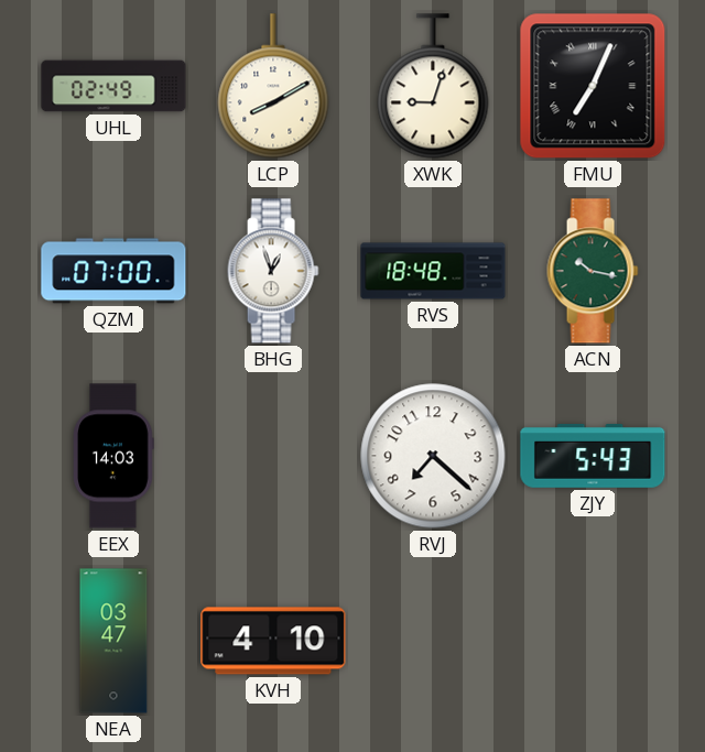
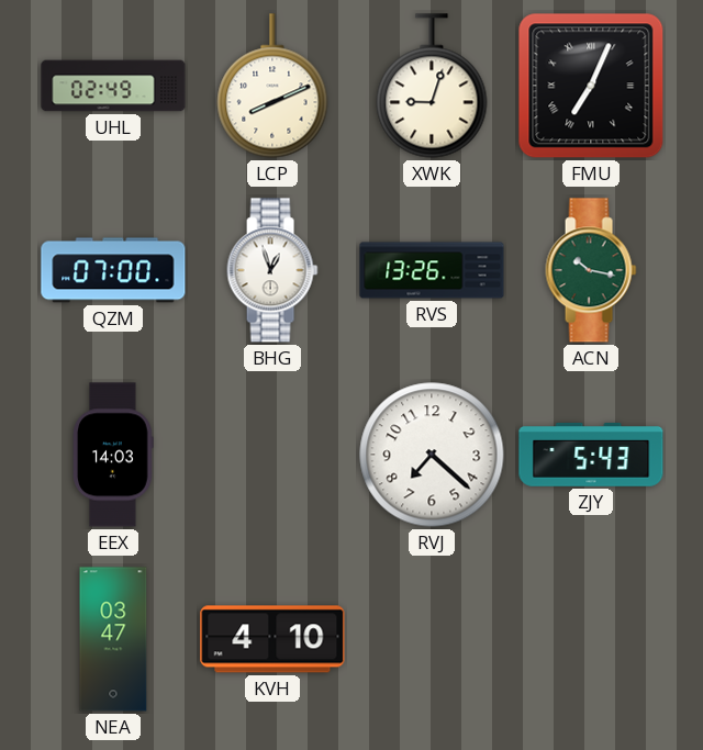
LCP: 8:10 -> 8:11
RVS: 18:48 -> 13:26
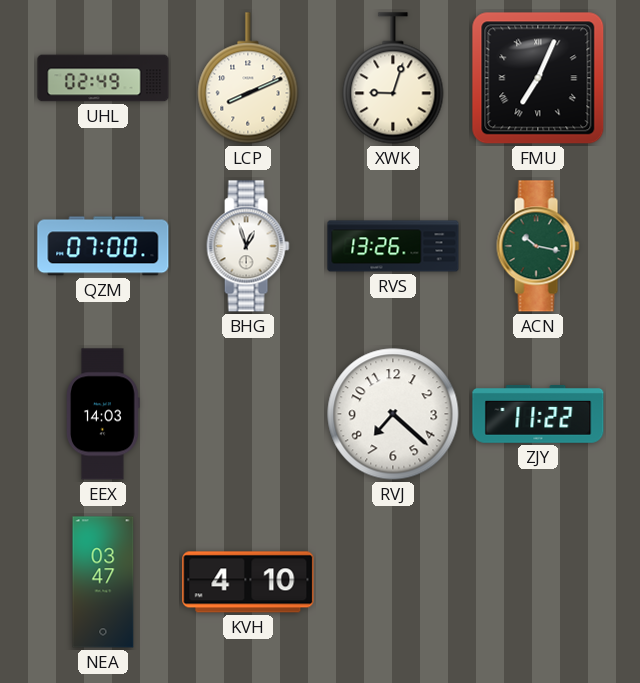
ZJY: 5:43 -> 11:22
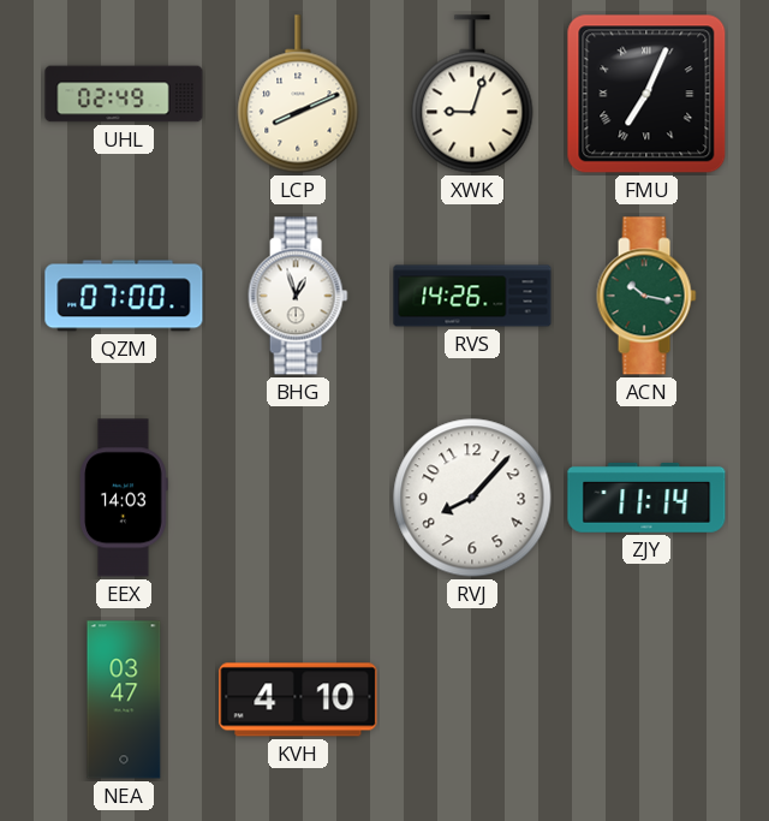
RVS: 13:26 -> 14:26
RVJ: 7:22 -> 8:07
ZJY: 11:22 -> 11:14
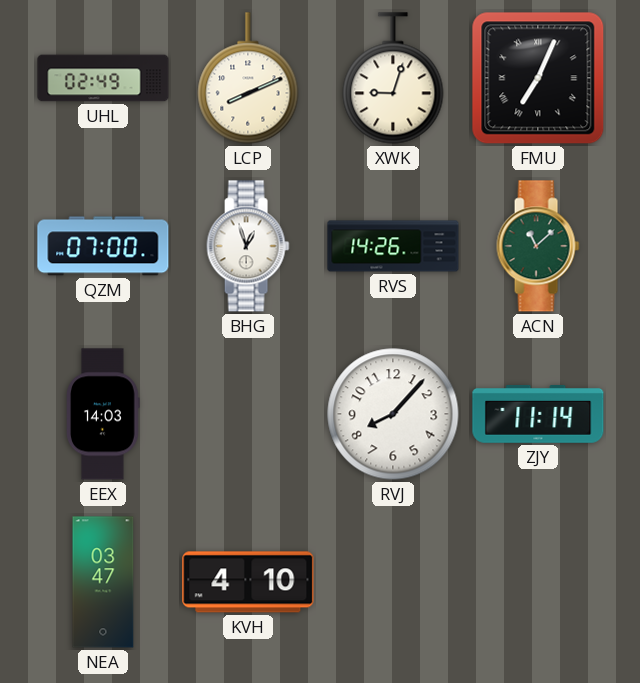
ACN: 10:17 -> 11:08
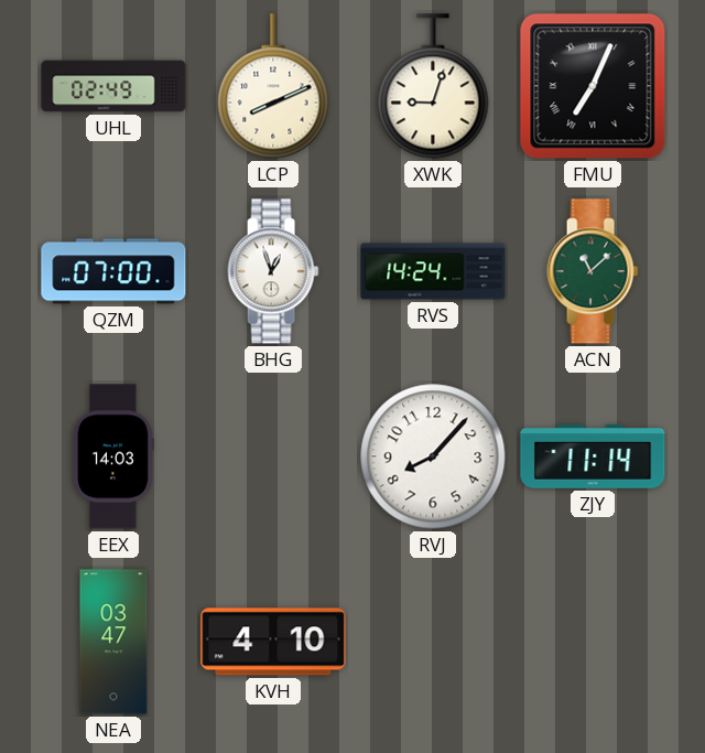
RVS: 14:26 -> 14:24
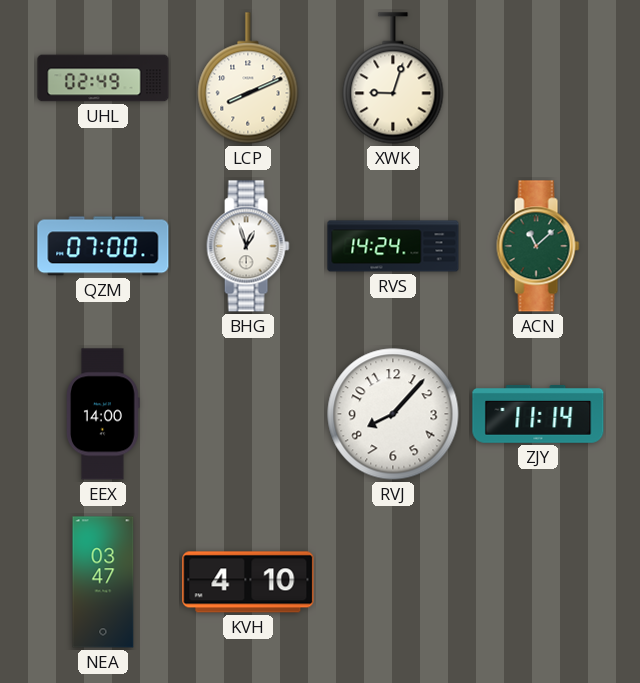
FMU: 7:04 -> none
EEX: 14:03 -> 14:00
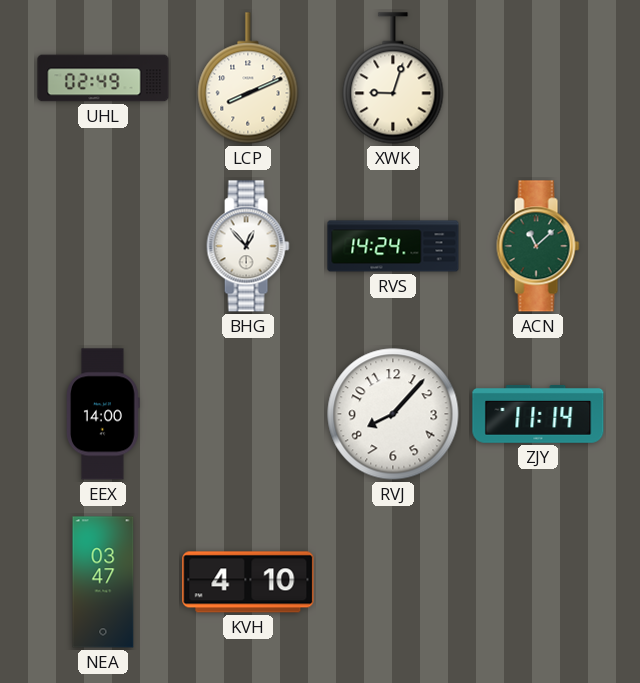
QZM: 07:00 -> none
BHG: 12:57 -> 12:53
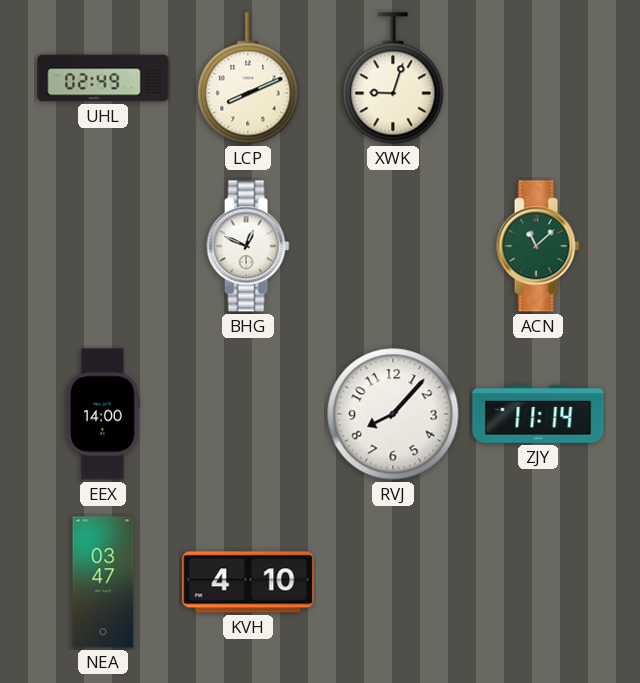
BHG: 12:53 -> 12:49
RVS: 14:24 -> none
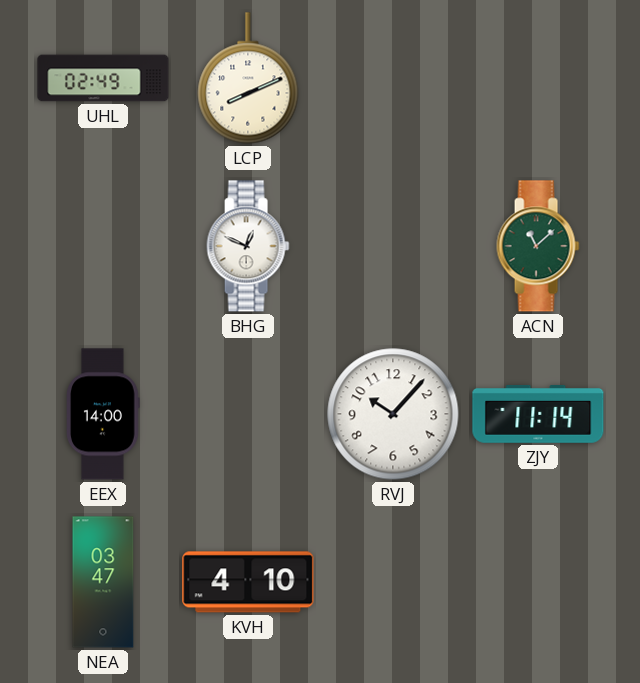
XWK: 9:03 -> none
RVJ: 8:07 -> 10:07
